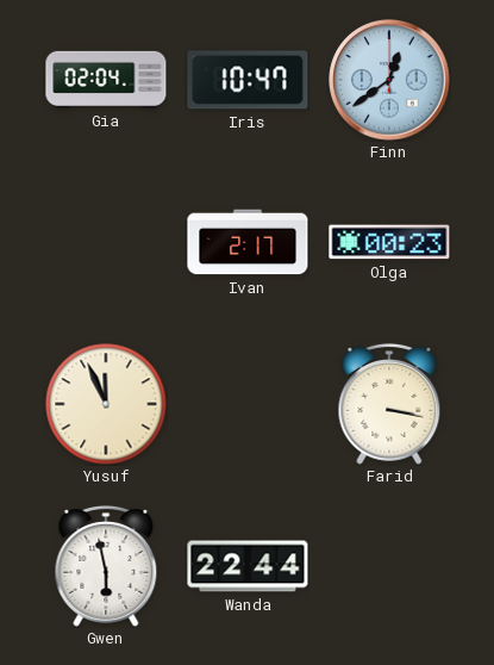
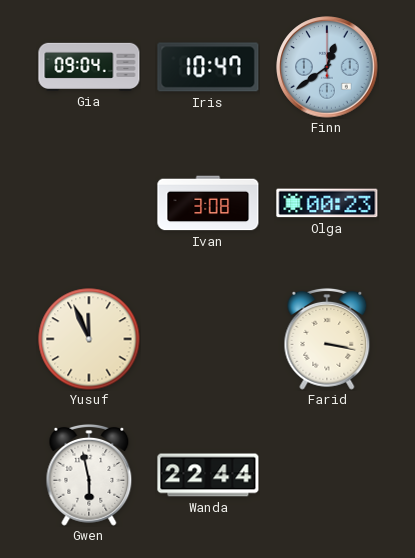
Gia: 02:04 -> 09:04
Ivan: 2:17 -> 3:08
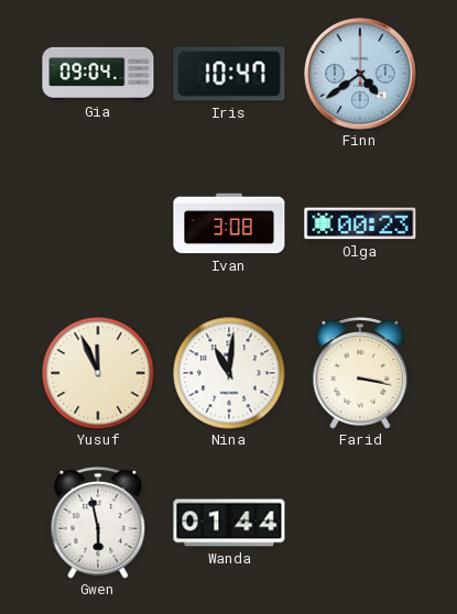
Finn: 12:39 -> 4:39
Nina: none -> 11:01
Wanda: 22:44 -> 01:44
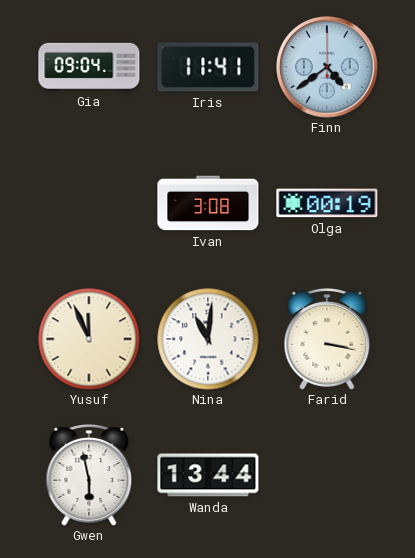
Iris: 10:47 -> 11:41
Olga: 00:23 -> 00:19
Wanda: 01:44 -> 13:44
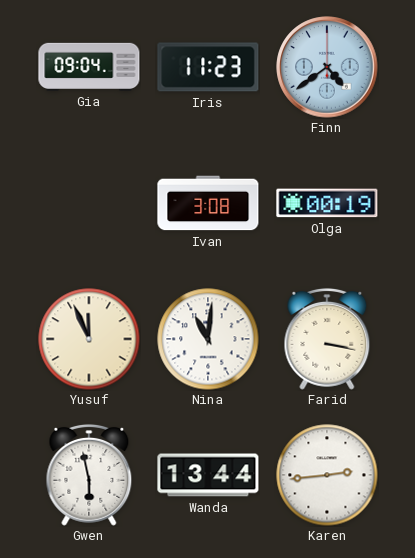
Iris: 11:41 -> 11:23
Karen: none -> 2:44
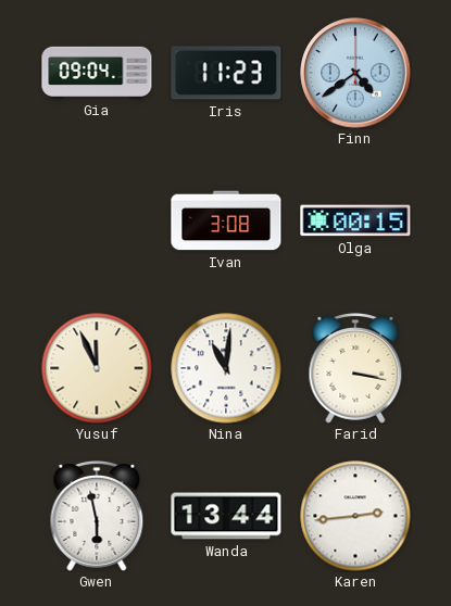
Olga: 00:19 -> 00:15
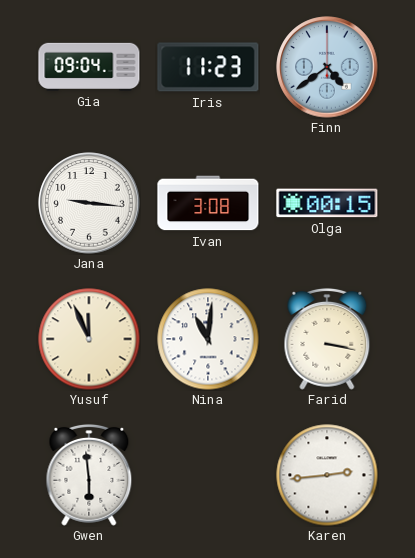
Jana: none -> 9:16
Gwen: 5:58 -> 5:59
Wanda: 13:44 -> none
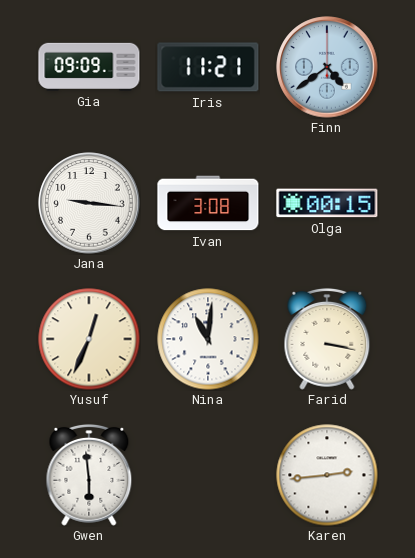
Gia: 09:04 -> 09:09
Iris: 11:23 -> 11:21
Yusuf: 11:56 -> 12:34
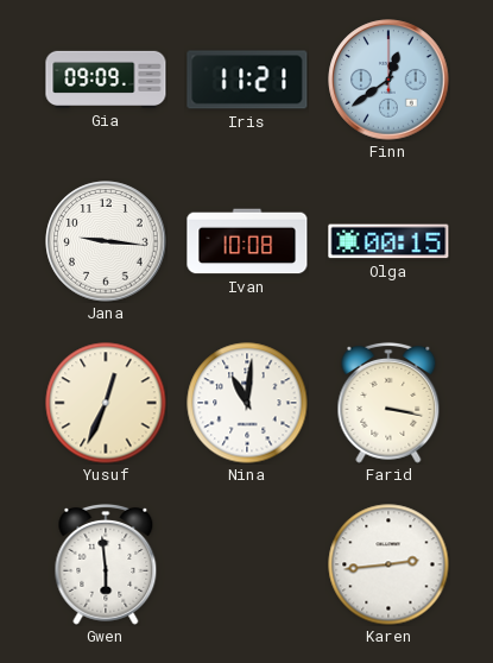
Finn: 4:39 -> 12:39
Ivan: 3:08 -> 10:08
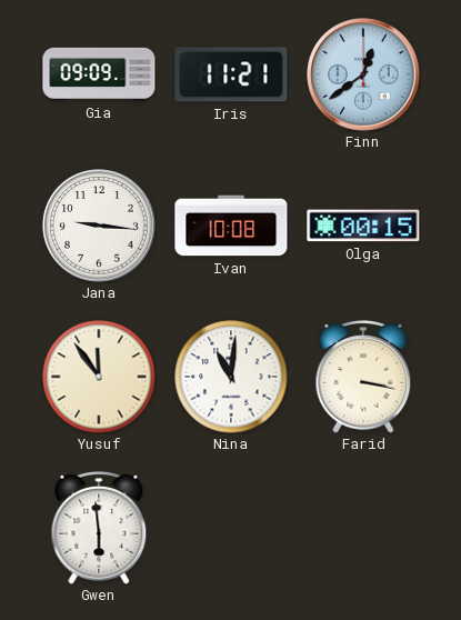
Yusuf: 12:34 -> 11:54
Karen: 2:44 -> none
